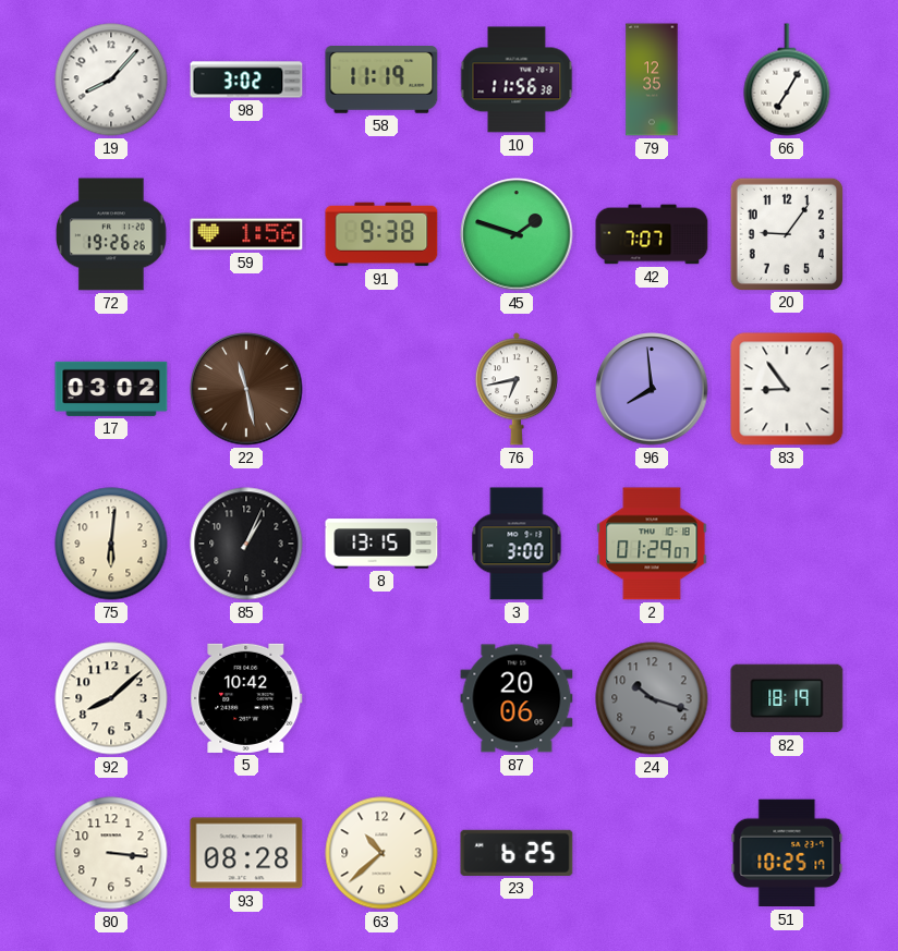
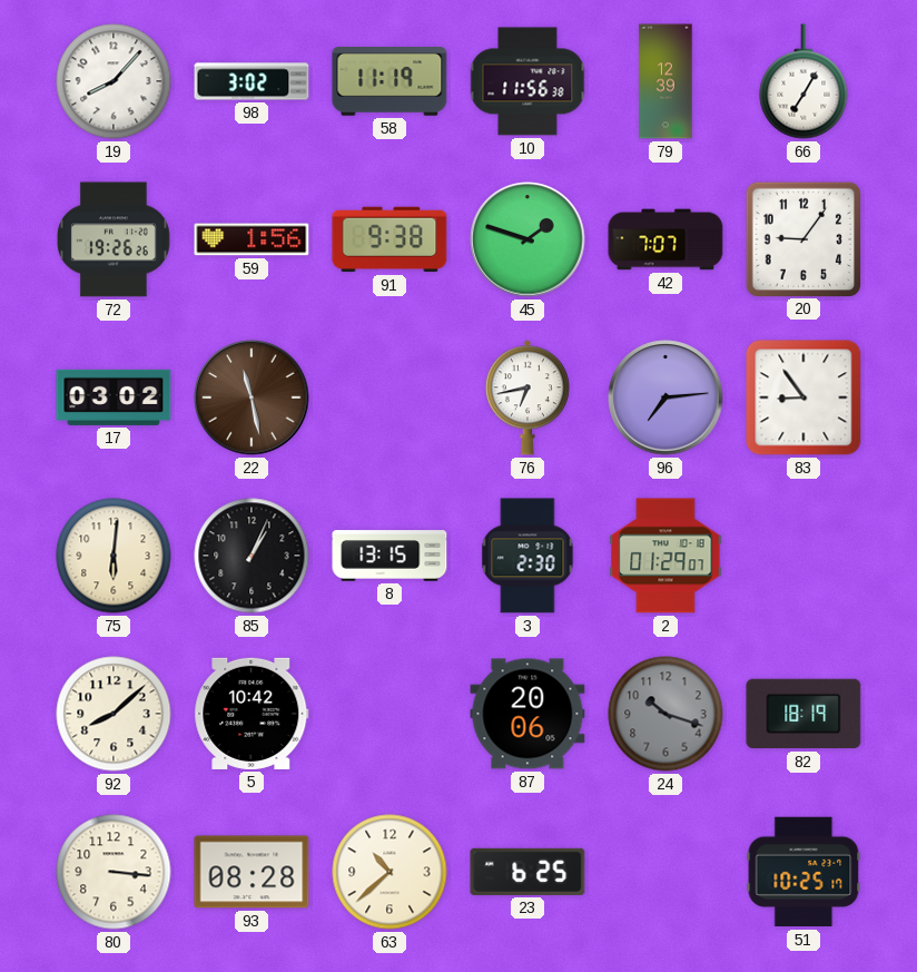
79: 12:35 -> 12:39
96: 7:59 -> 7:14
3: 3:00 -> 2:30
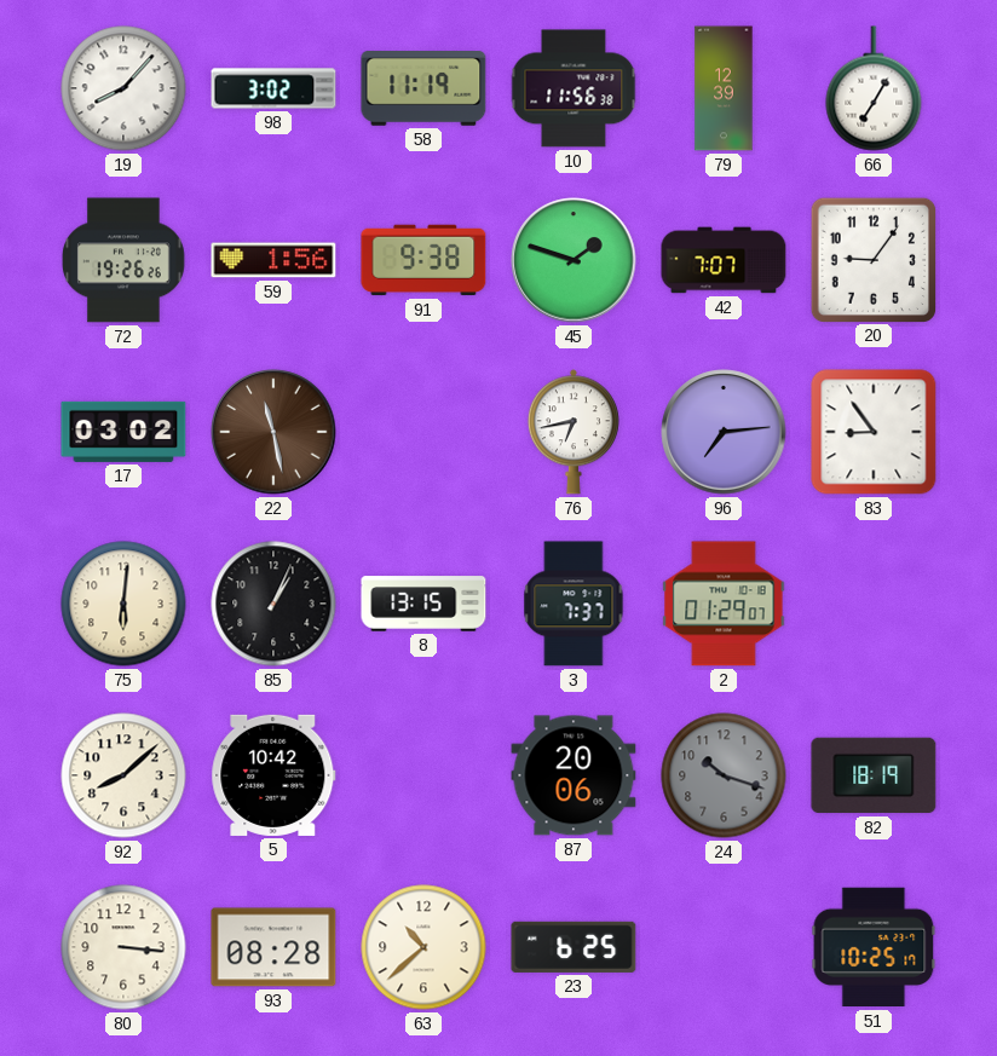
3: 2:30 -> 7:37
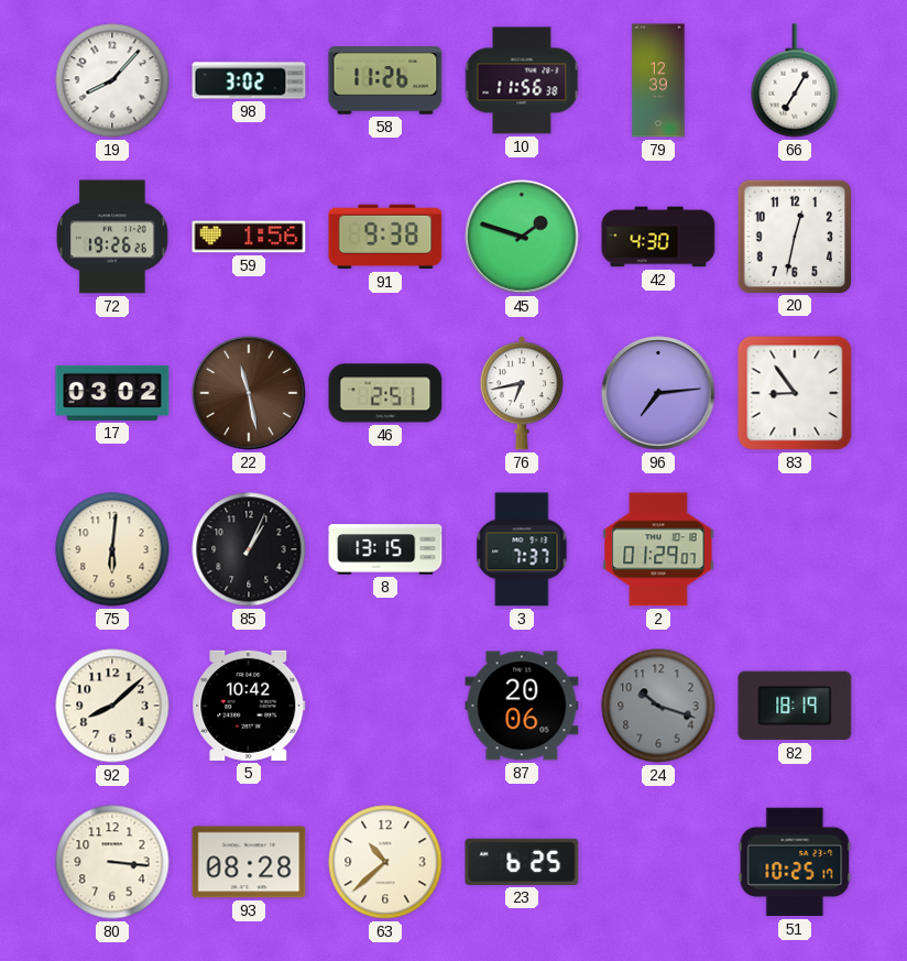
58: 11:19 -> 11:26
42: 7:07 -> 4:30
20: 9:06 -> 12:32
46: none -> 2:51
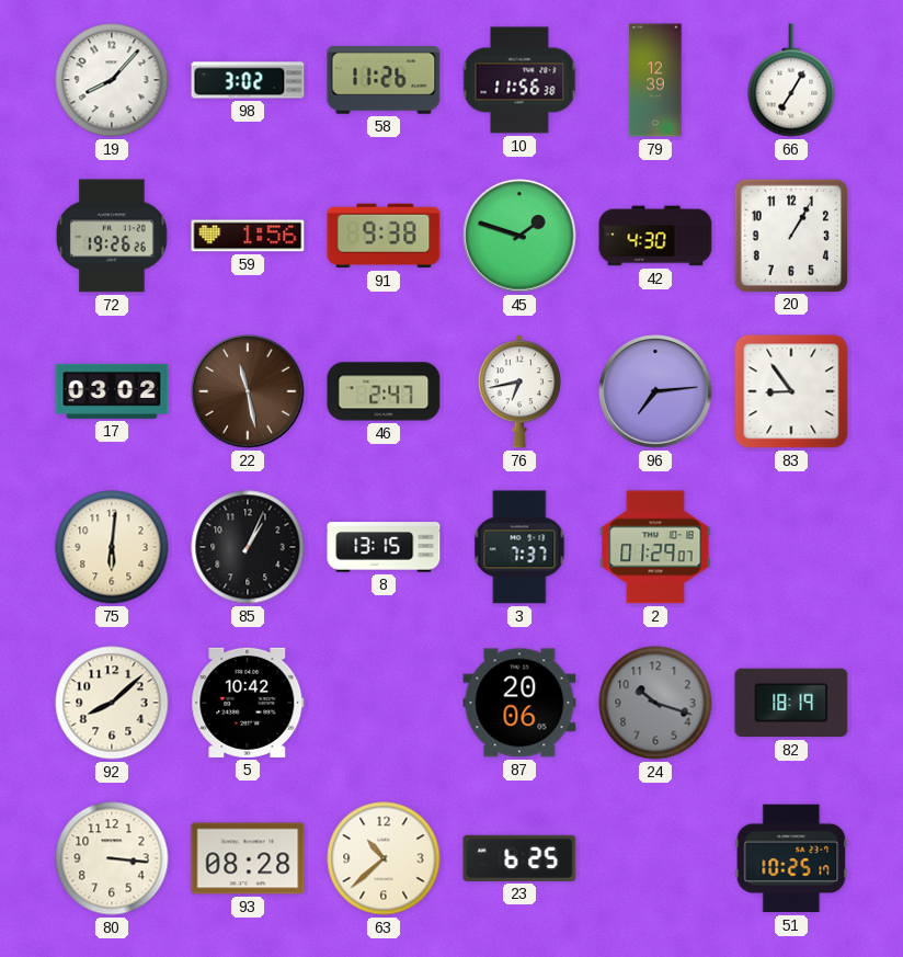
20: 12:32 -> 1:05
46: 2:51 -> 2:47
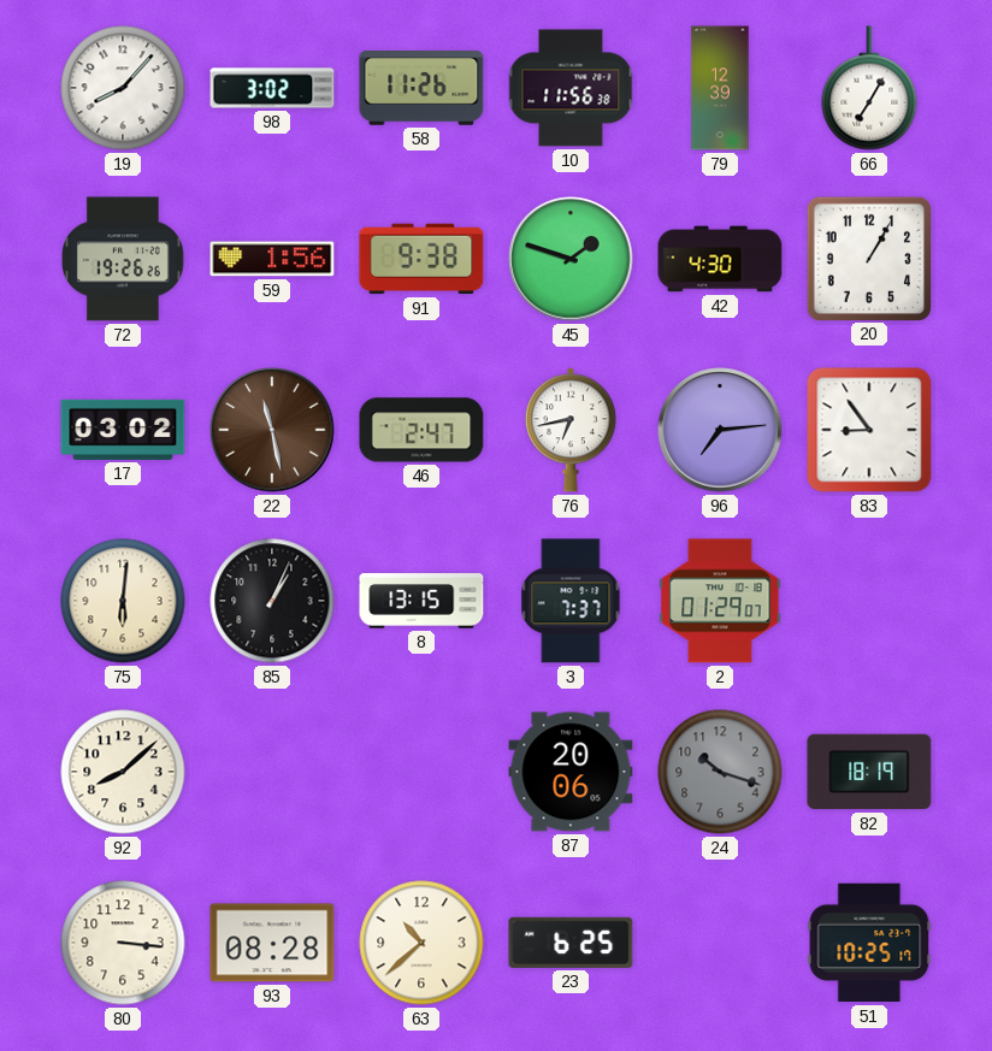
5: 10:42 -> none
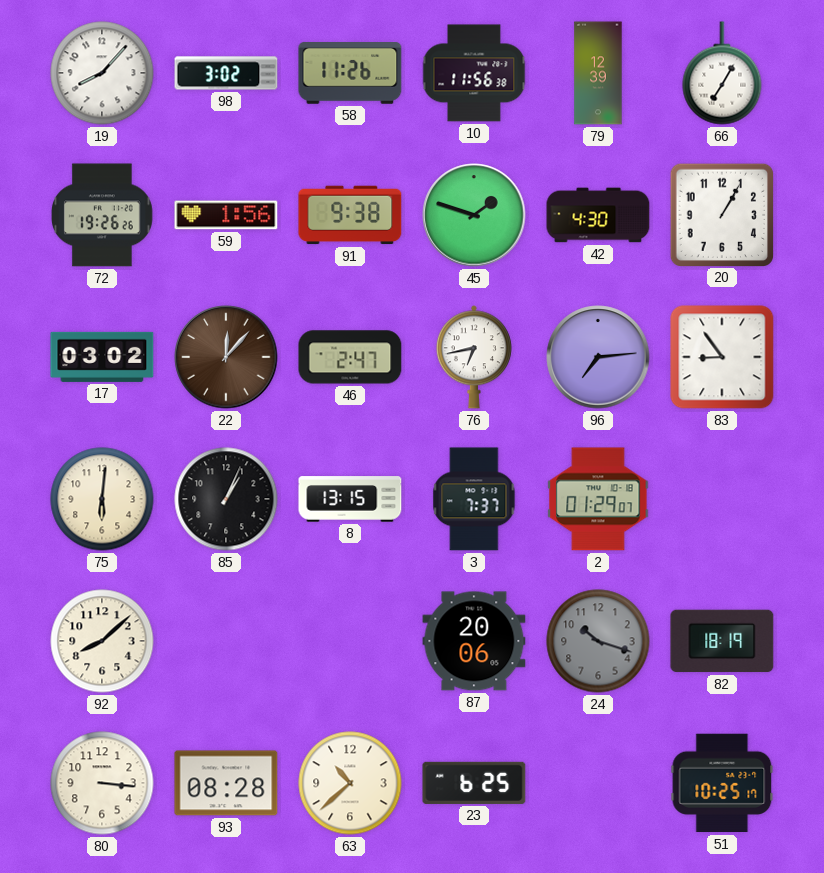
22: 11:28 -> 12:07
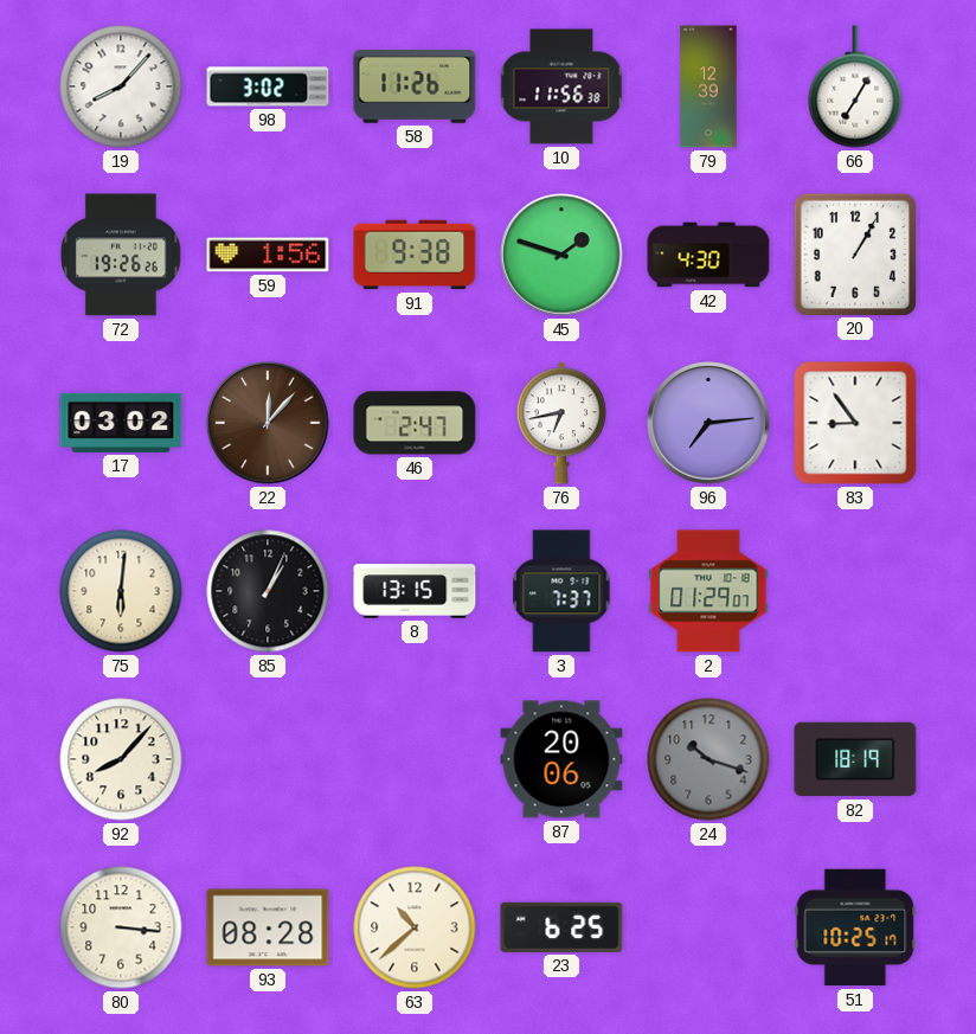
92: 8:08 -> 8:07
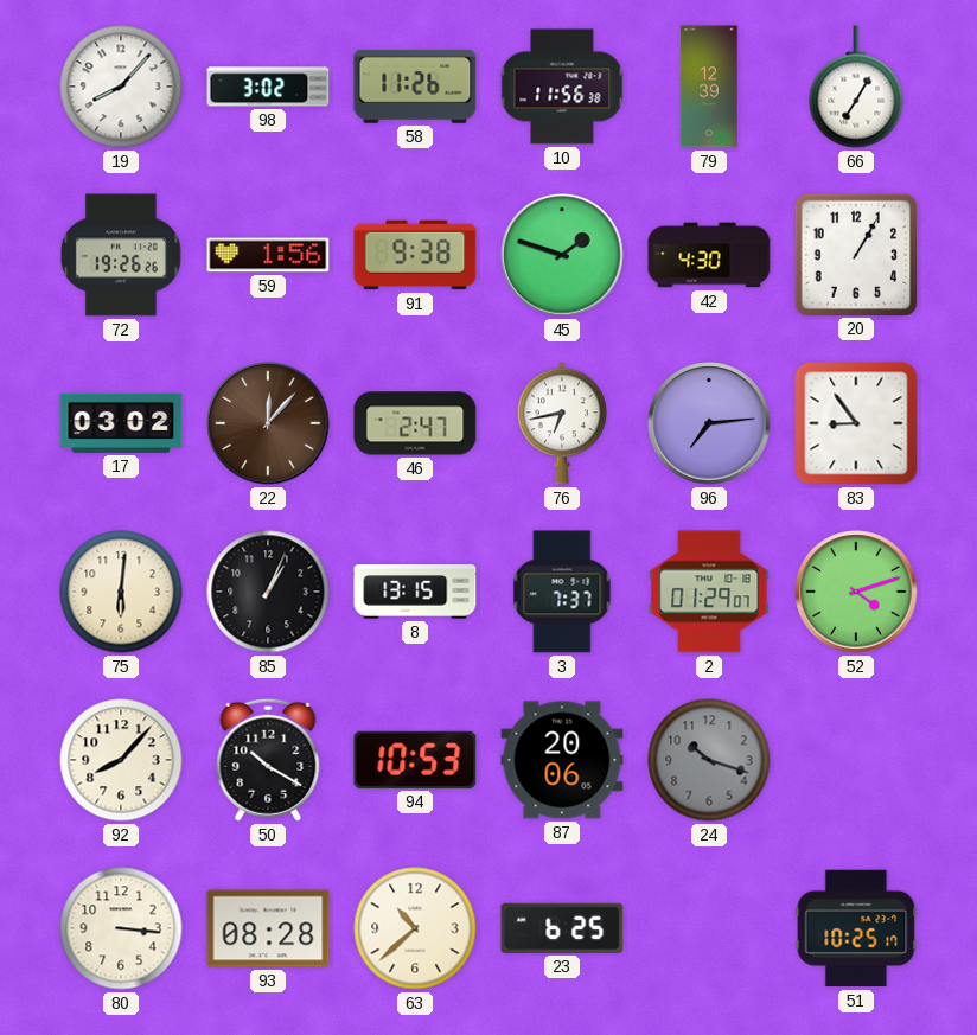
52: none -> 4:12
50: none -> 10:20
94: none -> 10:53
82: 18:19 -> none
